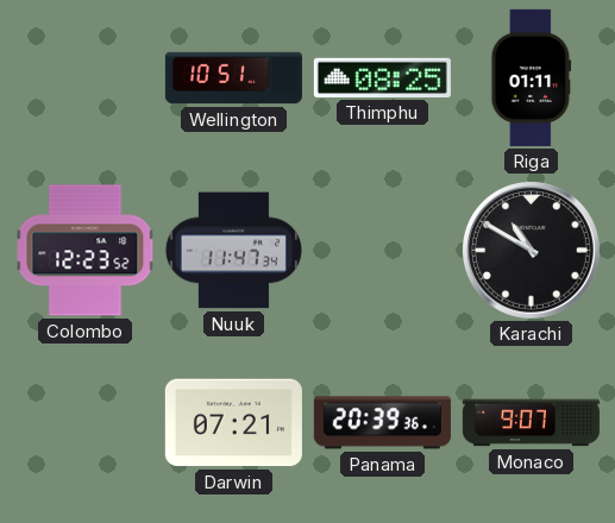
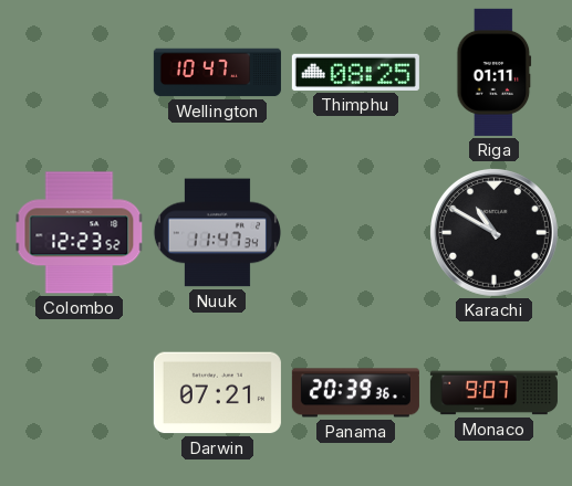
Wellington: 10:51 -> 10:47
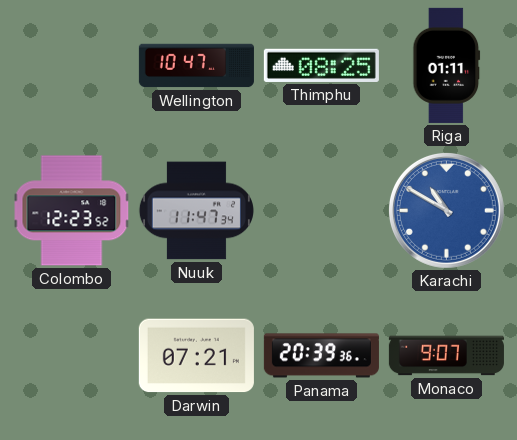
Karachi dial: black -> blue
